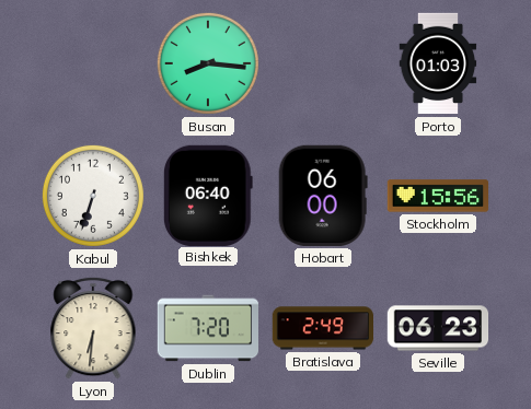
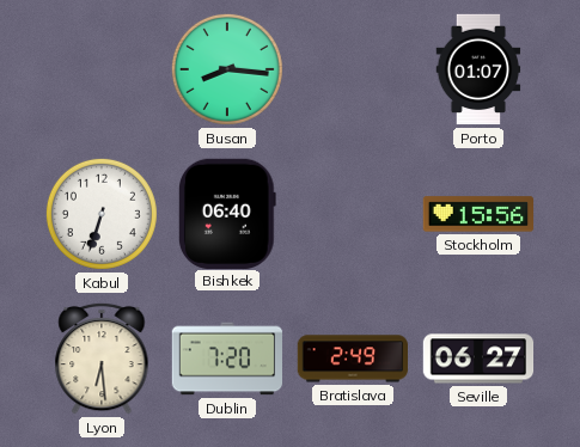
Porto: 01:03 -> 01:07
Hobart: 06:00 -> none
Lyon: 6:31 -> 6:29
Seville: 06:23 -> 06:27
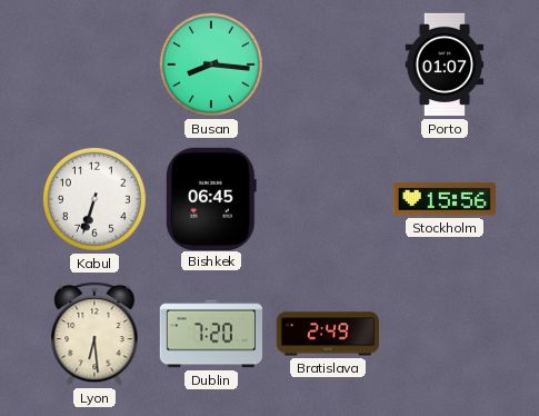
Bishkek: 06:40 -> 06:45
Seville: 06:27 -> none
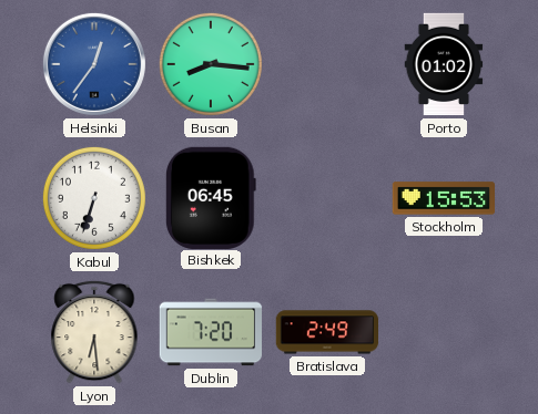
Helsinki: none -> 12:36
Porto: 01:07 -> 01:02
Stockholm: 15:56 -> 15:53
